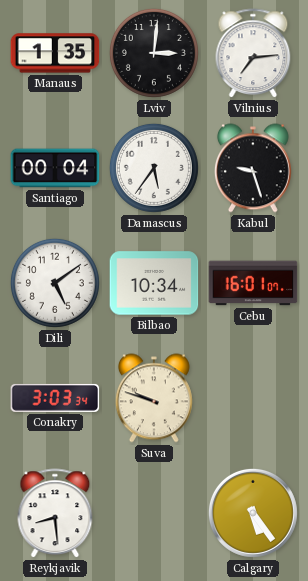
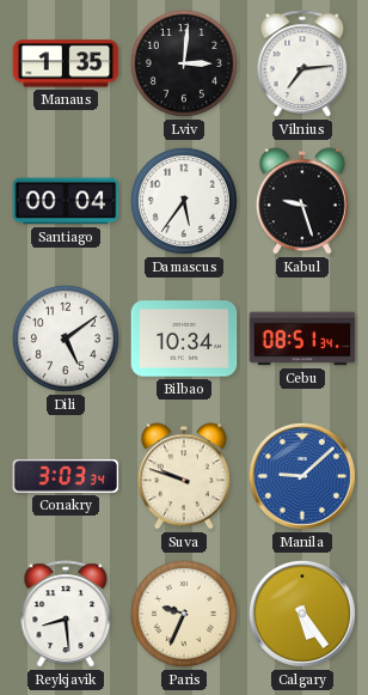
Cebu: 16:01 -> 08:51
Manila: none -> 9:08
Paris: none -> 9:34
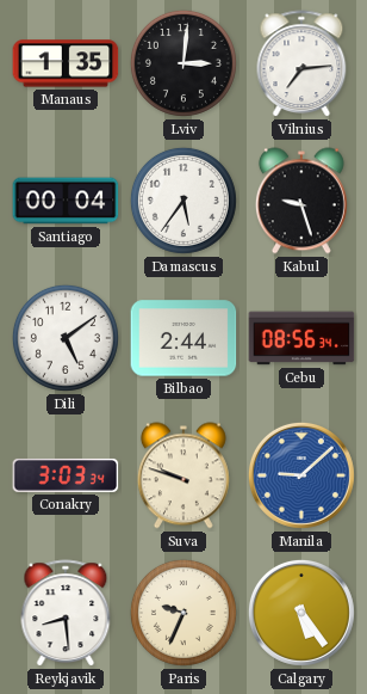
Bilbao: 10:34 -> 2:44
Cebu: 08:51 -> 08:56
